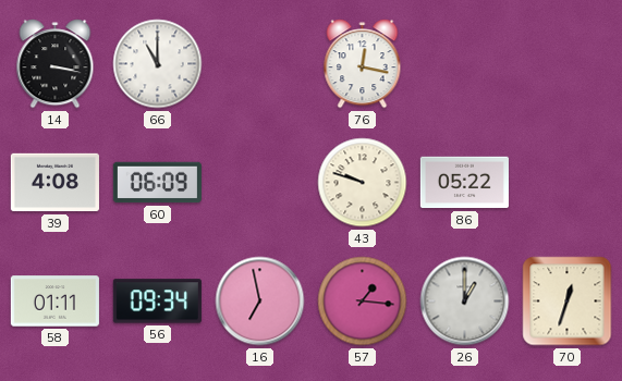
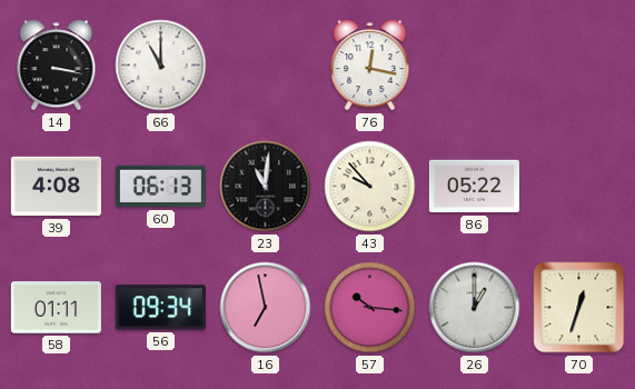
60: 06:09 -> 06:13
23: none -> 11:01
43: 9:48 -> 9:53
57: 1:16 -> 10:16
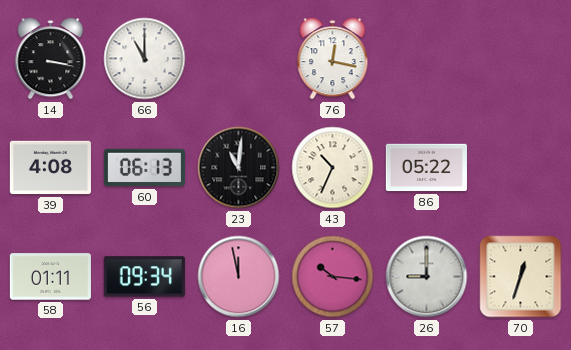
43: 9:53 -> 10:34
16: 6:58 -> 11:58
26: 1:00 -> 9:00
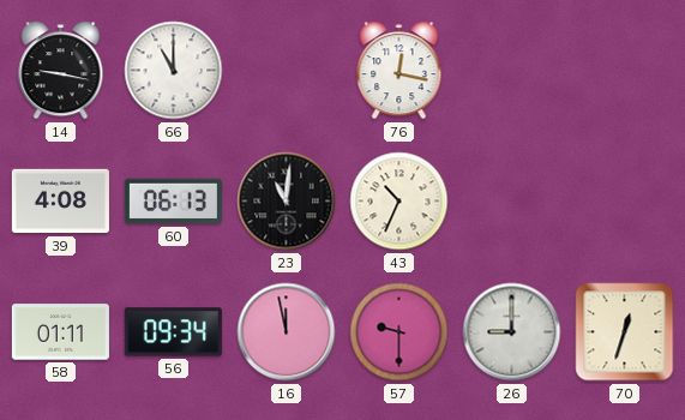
14: 3:17 -> 9:17
86: 05:22 -> none
57: 10:16 -> 9:30
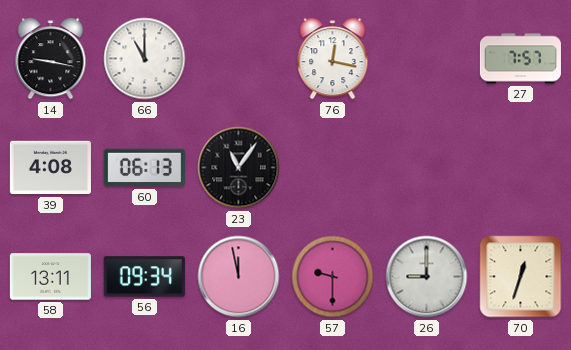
27: none -> 7:57
23: 11:01 -> 11:06
43: 10:34 -> none
58: 01:11 -> 13:11
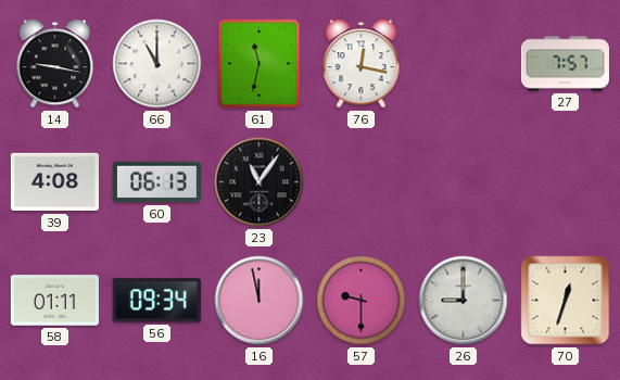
61: none -> 11:32
58: 13:11 -> 01:11
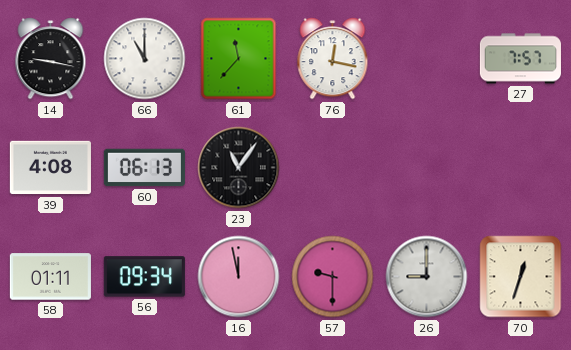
61: 11:32 -> 11:37
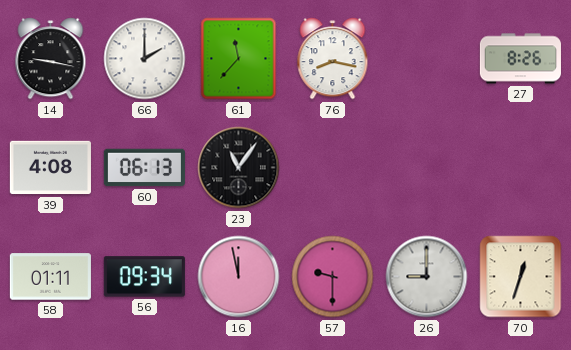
66: 11:00 -> 2:00
76: 12:17 -> 8:17
27: 7:57 -> 8:26
